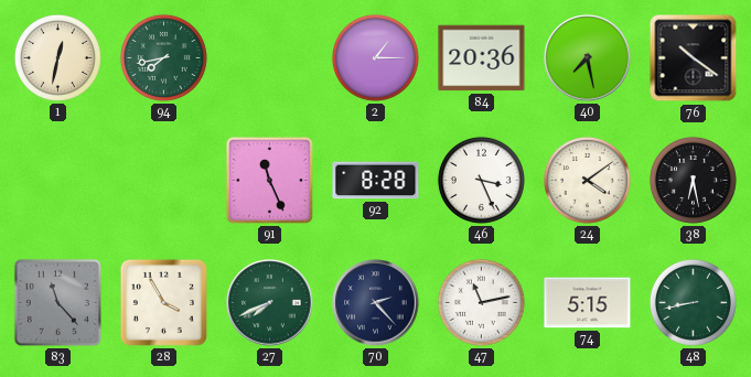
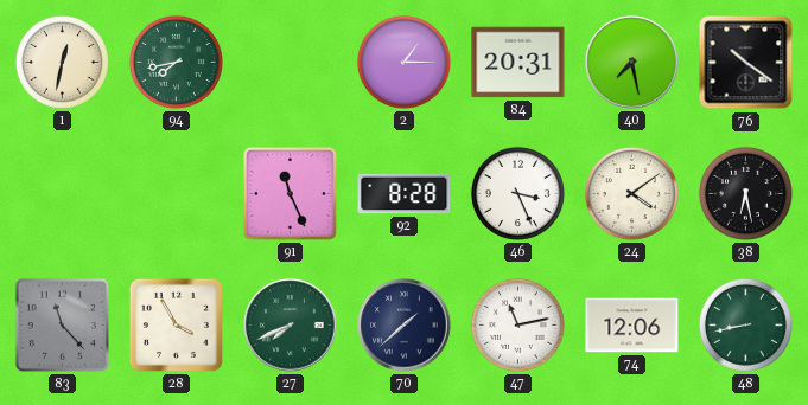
84: 20:36 -> 20:31
70: 2:23 -> 1:38
74: 5:15 -> 12:06
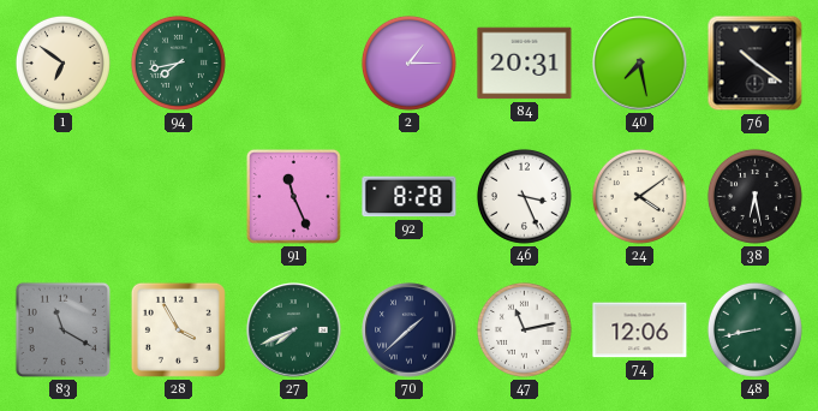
1: 12:32 -> 6:51
83: 11:23 -> 11:20
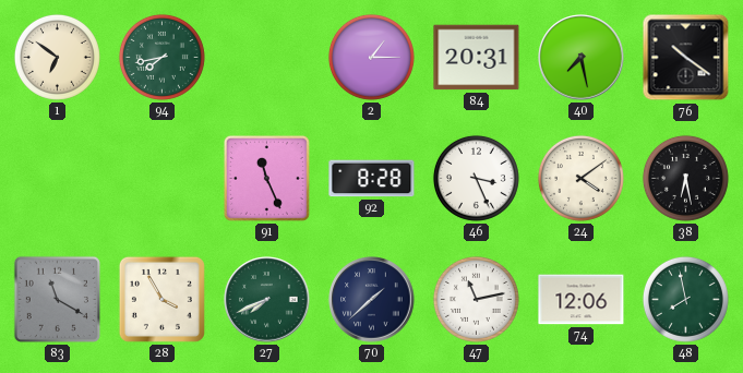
48: 8:43 -> 7:58
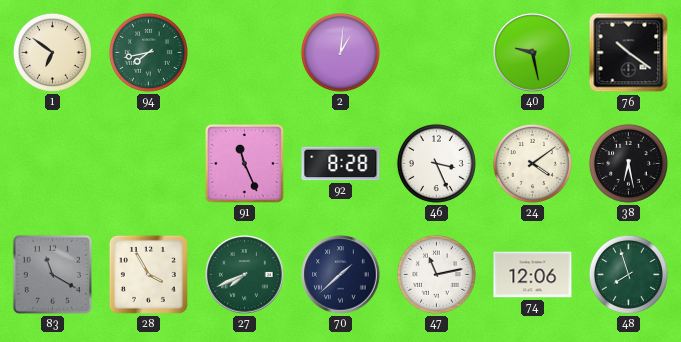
2: 1:15 -> 1:01
84: 20:31 -> none
40: 7:28 -> 9:28
48: 7:58 -> 7:57
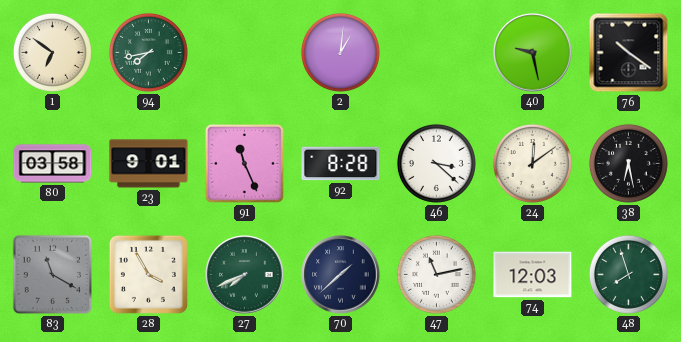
80: none -> 03:58
23: none -> 9:01
46: 3:26 -> 3:22
24: 4:09 -> 12:09
74: 12:06 -> 12:03
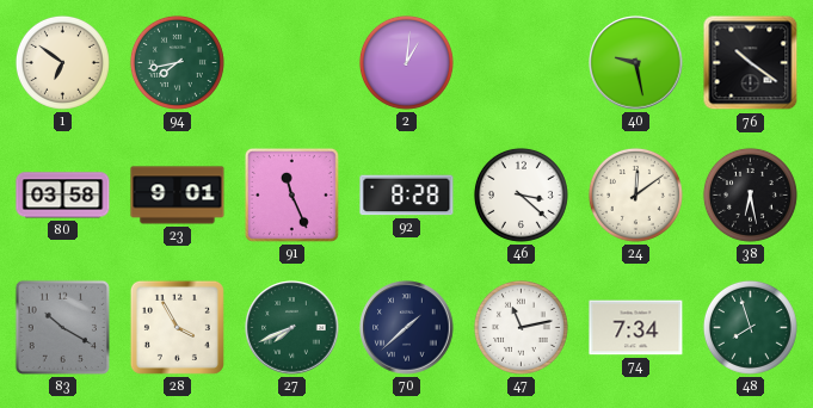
83: 11:20 -> 10:20
74: 12:03 -> 7:34
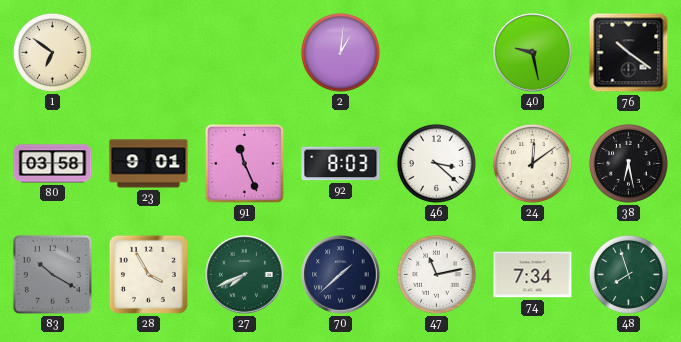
94: 7:43 -> none
92: 8:28 -> 8:03
